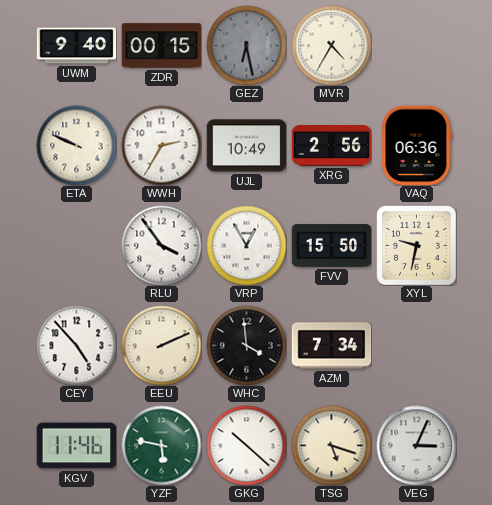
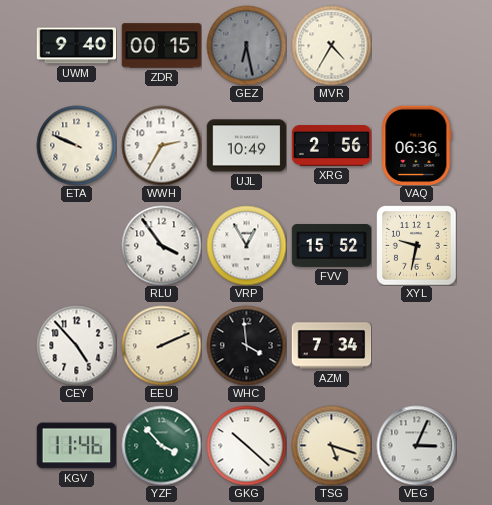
FVV: 15:50 -> 15:52
YZF: 5:47 -> 3:53
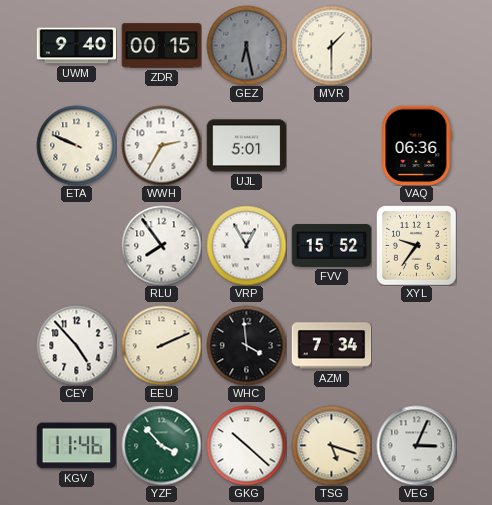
MVR: 4:35 -> 1:30
UJL: 10:49 -> 5:01
XRG: 2:56 -> none
RLU: 3:54 -> 7:54
XYL: 9:32 -> 9:36
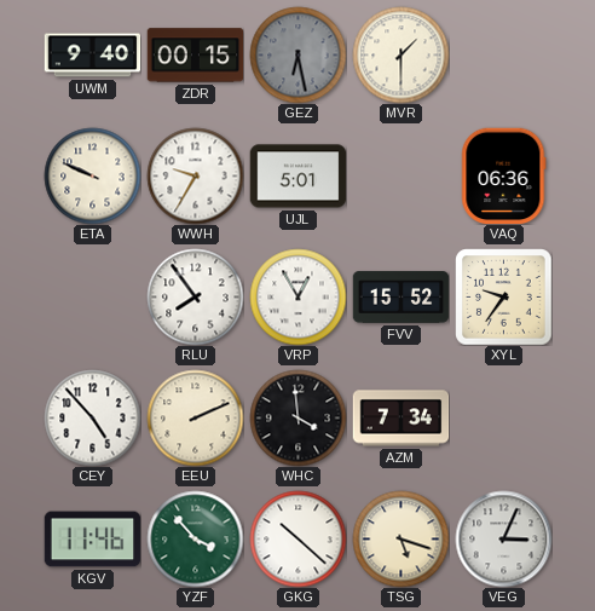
WWH: 2:35 -> 9:35
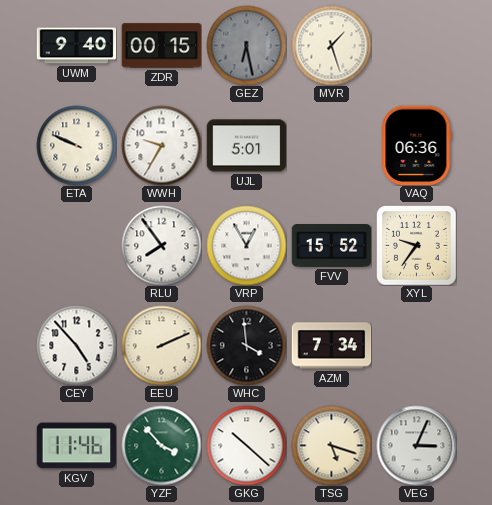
MVR: 1:30 -> 1:27
